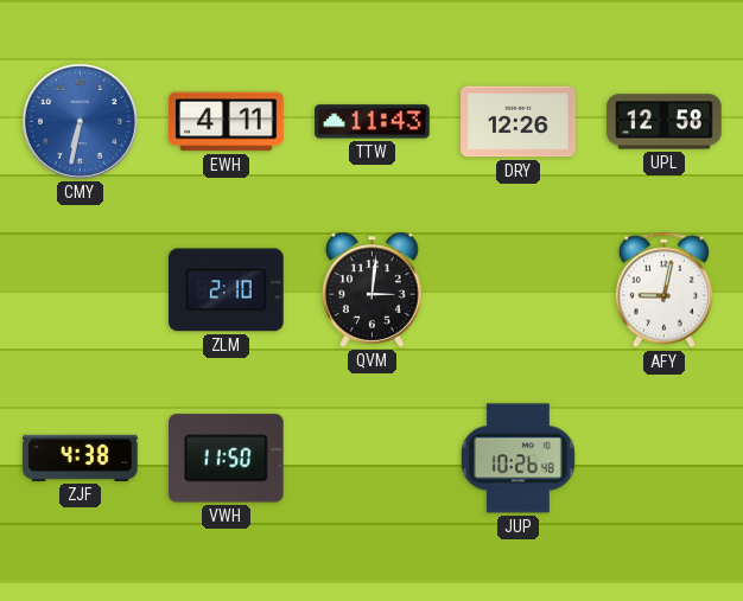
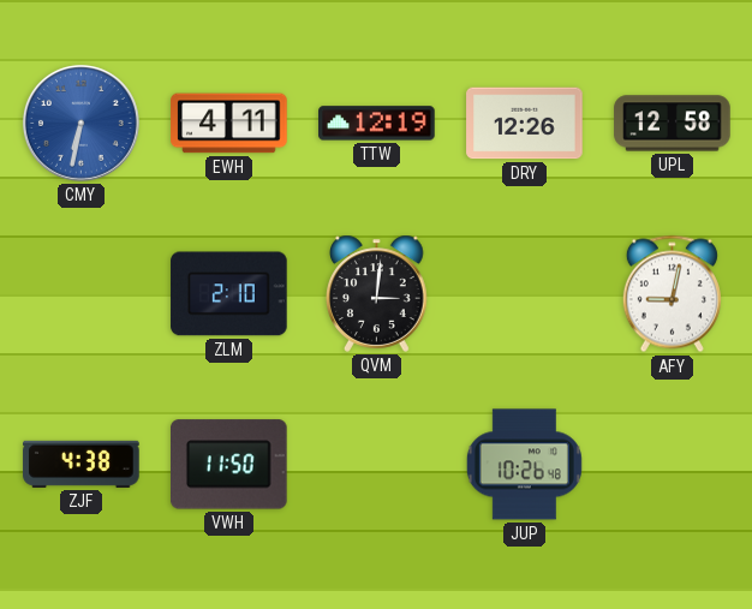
TTW: 11:43 -> 12:19
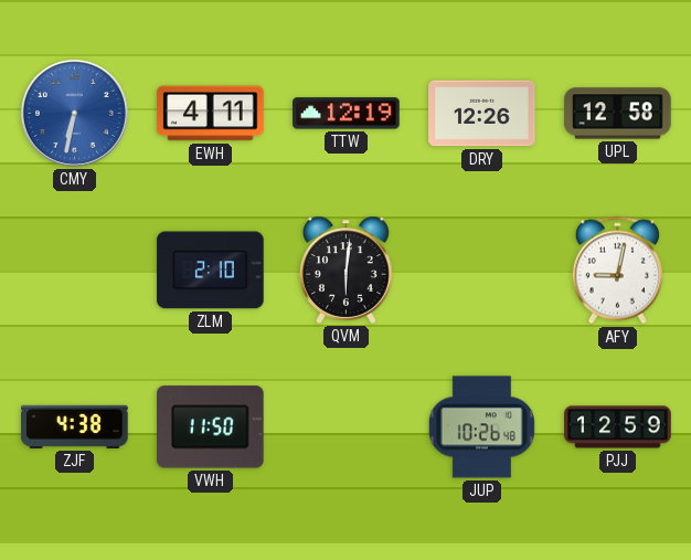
QVM: 3:01 -> 6:01
PJJ: none -> 12:59
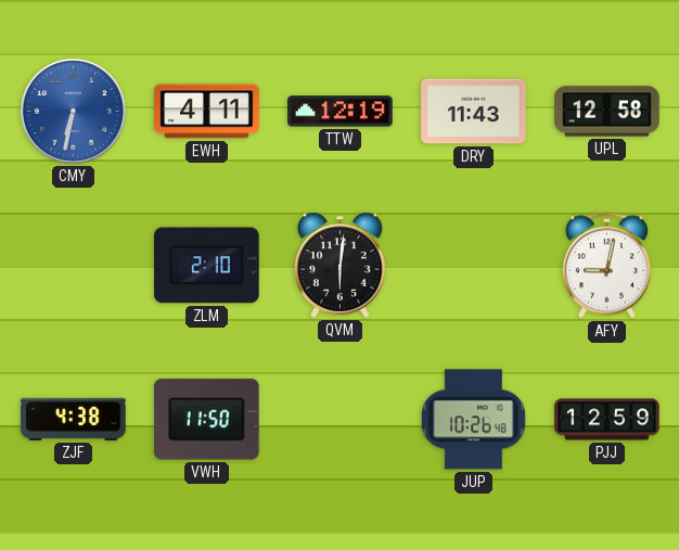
DRY: 12:26 -> 11:43
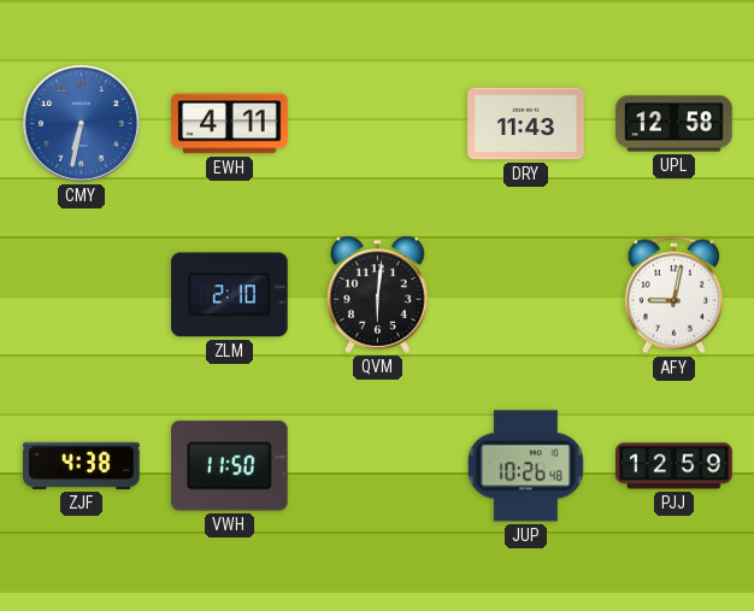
TTW: 12:19 -> none
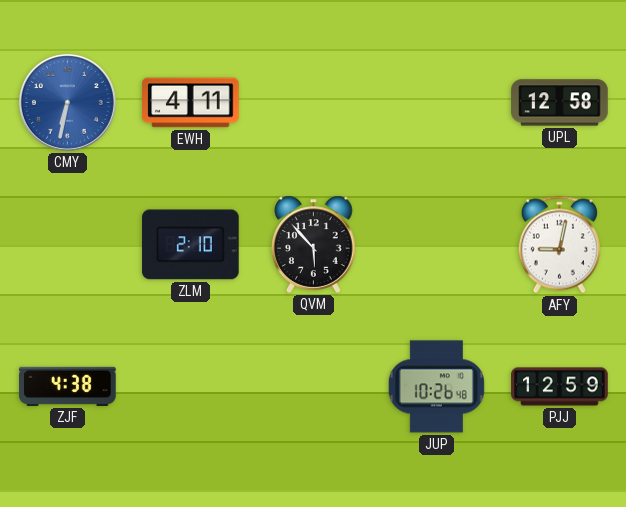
DRY: 11:43 -> none
QVM: 6:01 -> 5:53
VWH: 11:50 -> none
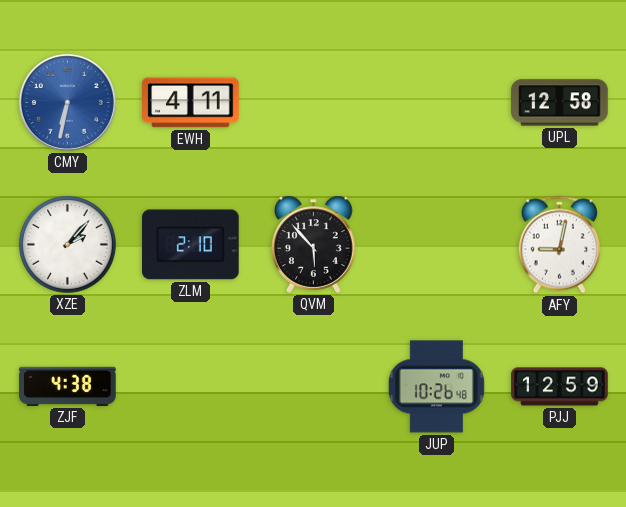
XZE: none -> 2:07
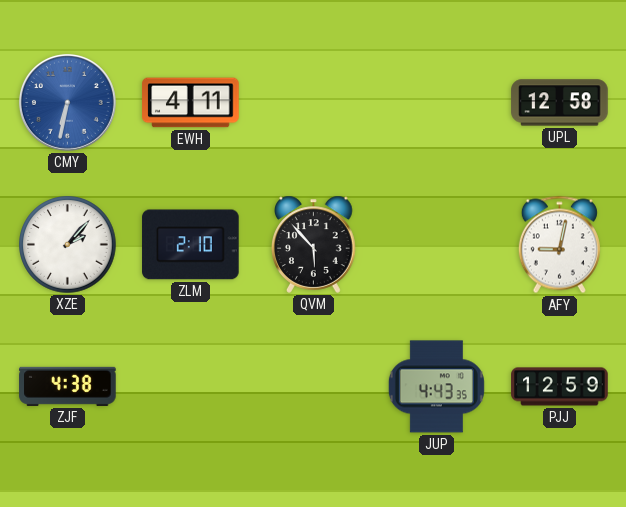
JUP: 10:26 -> 4:43
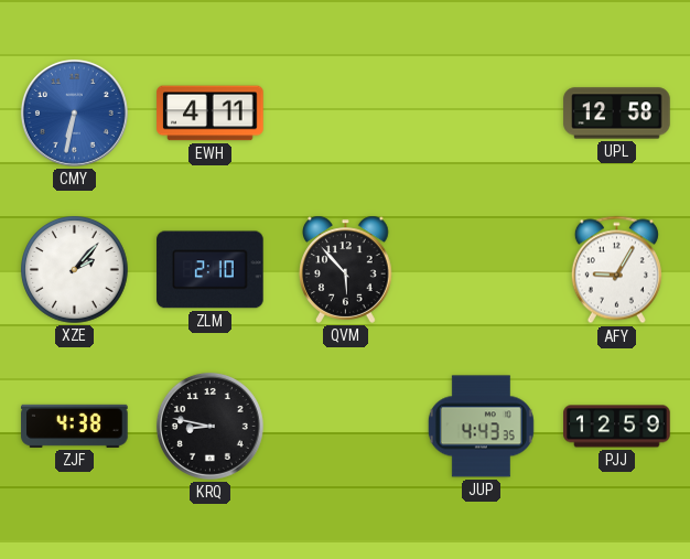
AFY: 9:02 -> 9:05
KRQ: none -> 8:47
